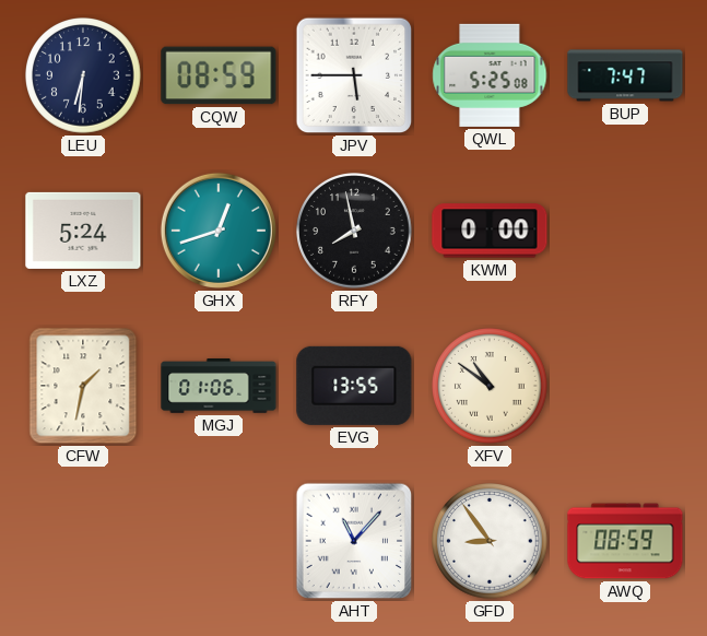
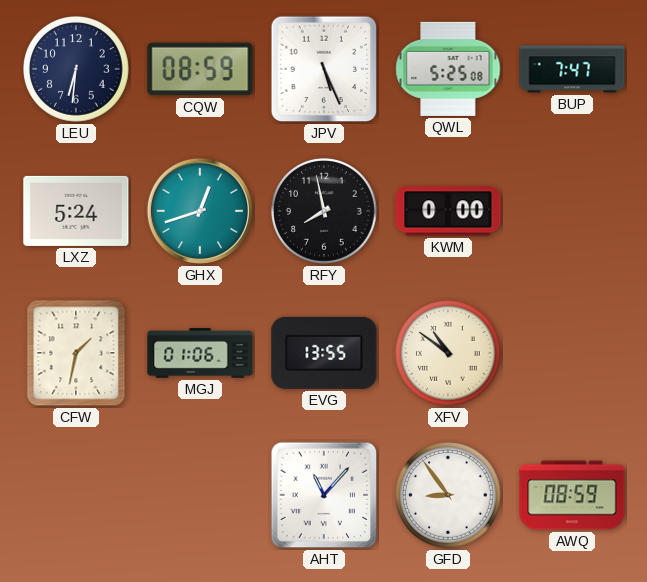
JPV: 5:45 -> 5:26
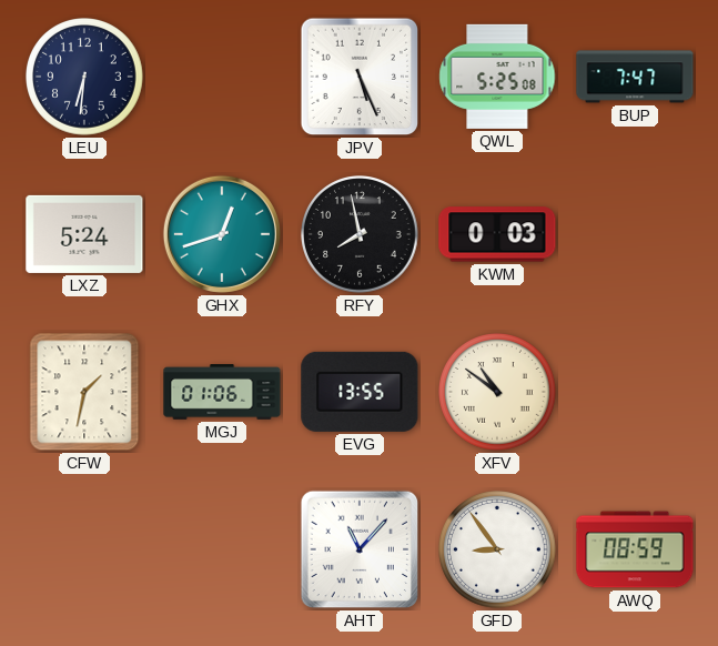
CQW: 08:59 -> none
KWM: 0:00 -> 0:03
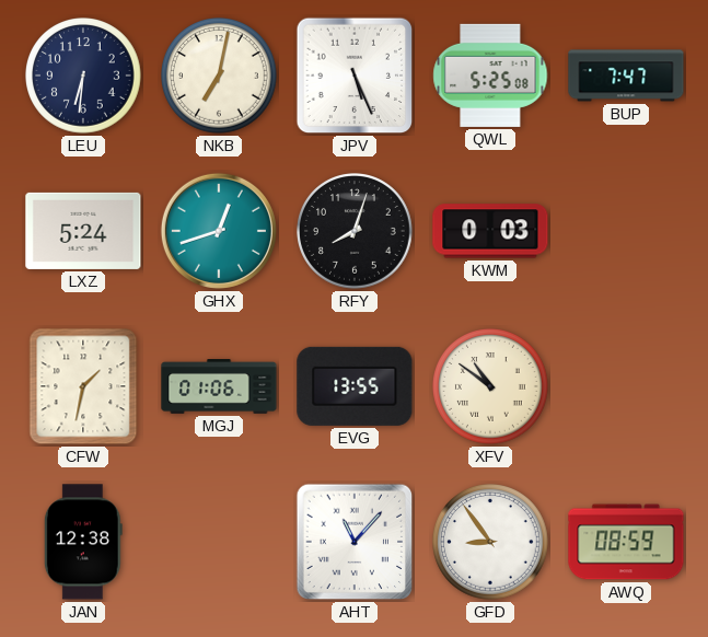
NKB: none -> 7:02
RFY: 7:58 -> 8:03
JAN: none -> 12:38
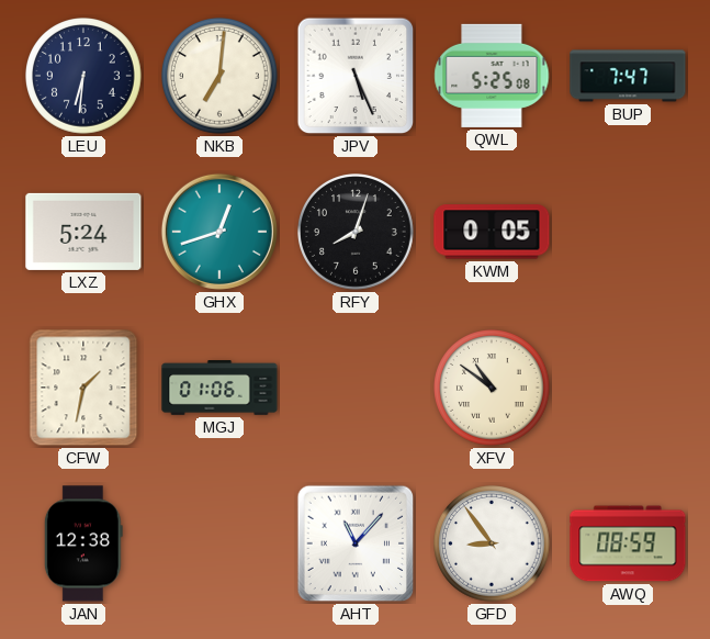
NKB: 7:02 -> 7:01
KWM: 0:03 -> 0:05
EVG: 13:55 -> none
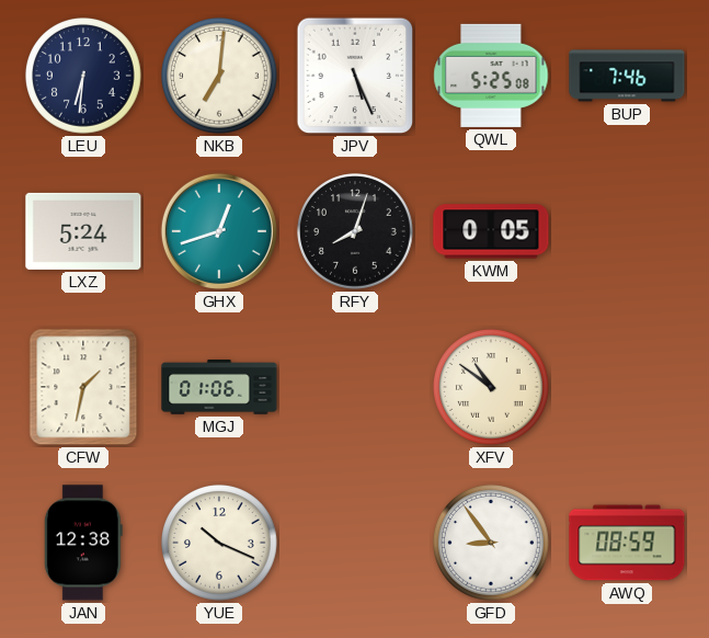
BUP: 7:47 -> 7:46
YUE: none -> 10:19
AHT: 11:07 -> none
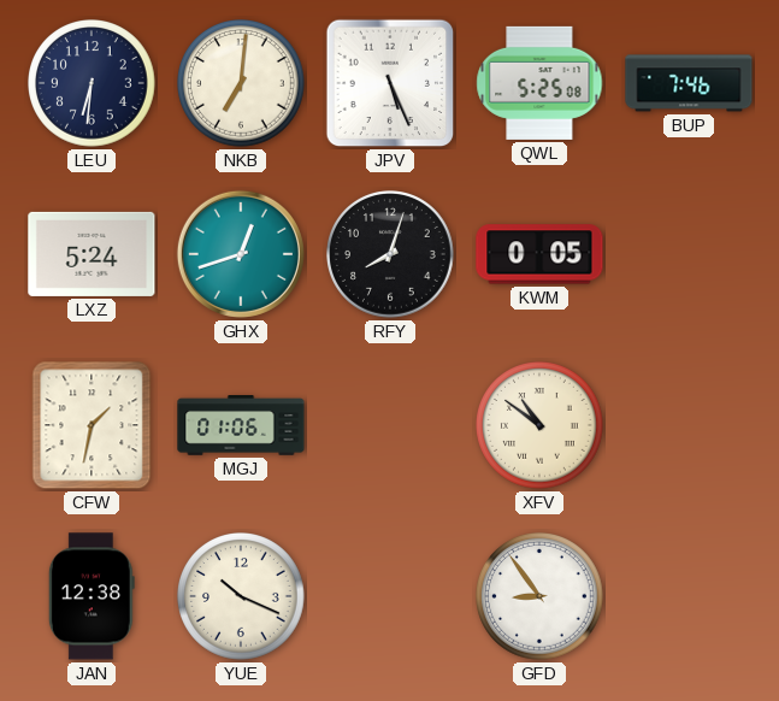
AWQ: 08:59 -> none
